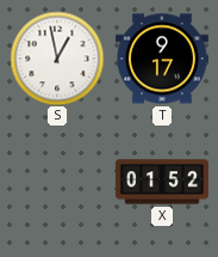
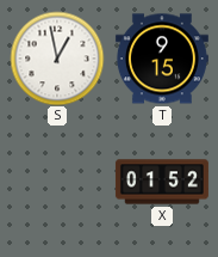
T: 9:17 -> 9:15
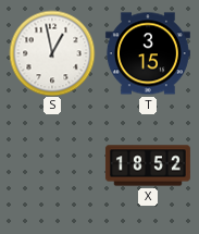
T: 9:15 -> 3:15
X: 01:52 -> 18:52
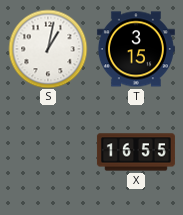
S: 12:58 -> 1:02
X: 18:52 -> 16:55
